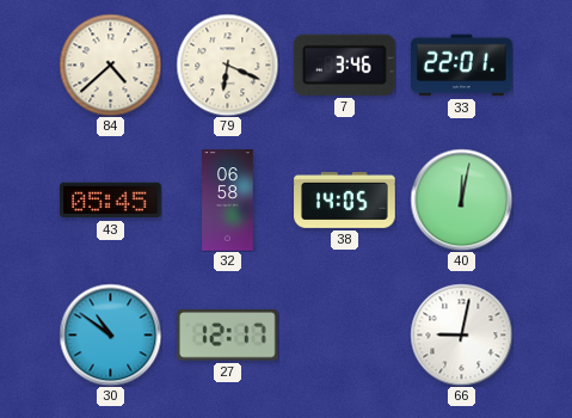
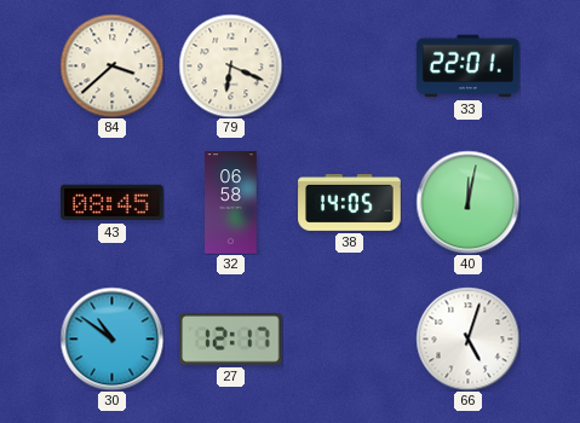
84: 4:38 -> 3:38
7: 3:46 -> none
43: 05:45 -> 08:45
66: 9:02 -> 5:03
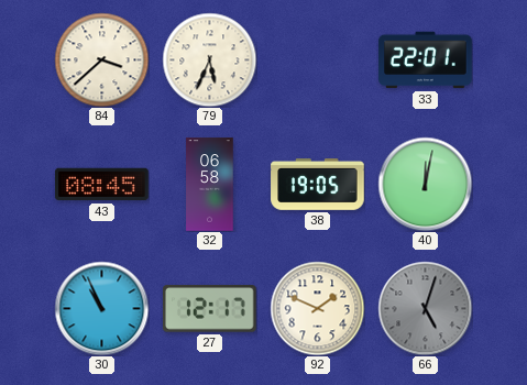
79: 6:19 -> 5:34
38: 14:05 -> 19:05
30: 10:51 -> 10:56
92: none -> 1:49
66 dial: white -> grey
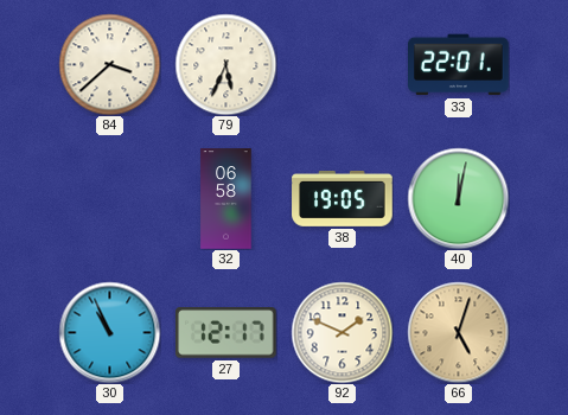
43: 08:45 -> none
66 dial: grey -> champagne
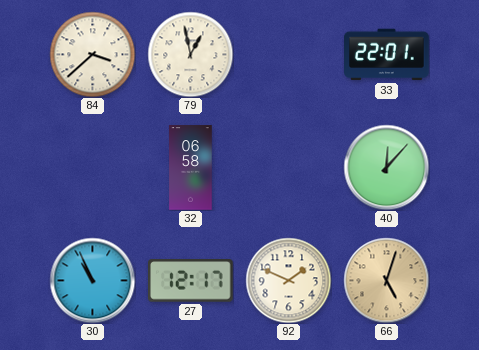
79: 5:34 -> 12:58
38: 19:05 -> none
40: 12:02 -> 12:07
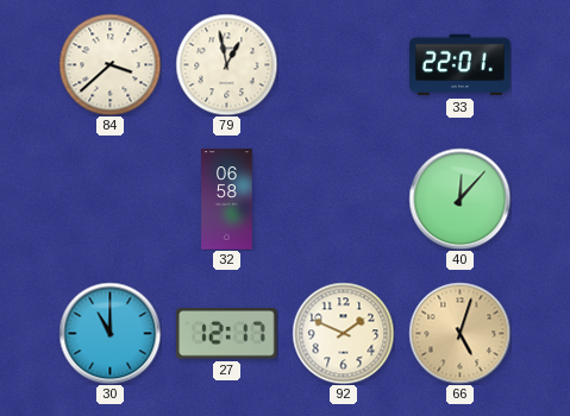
30: 10:56 -> 11:00
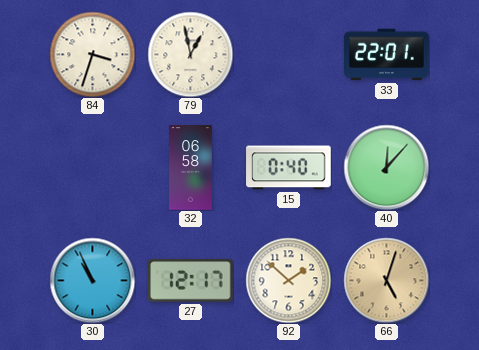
84: 3:38 -> 3:33
15: none -> 0:40
30: 11:00 -> 10:56
92: 1:49 -> 1:52
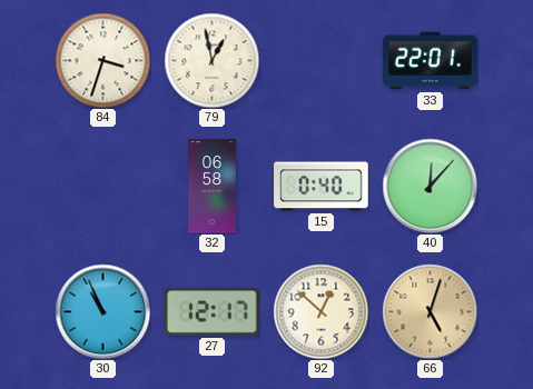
92: 1:52 -> 12:52
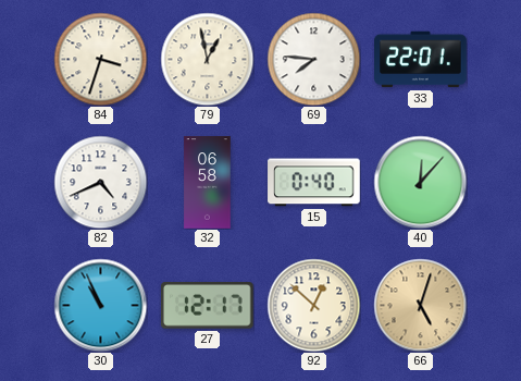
69: none -> 7:46
82: none -> 4:41
